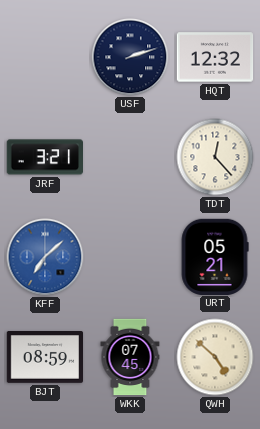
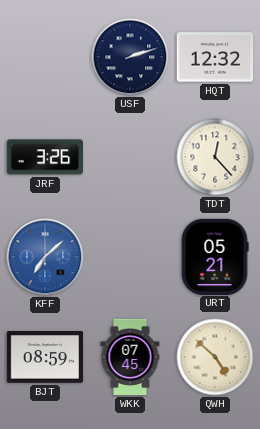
JRF: 3:21 -> 3:26
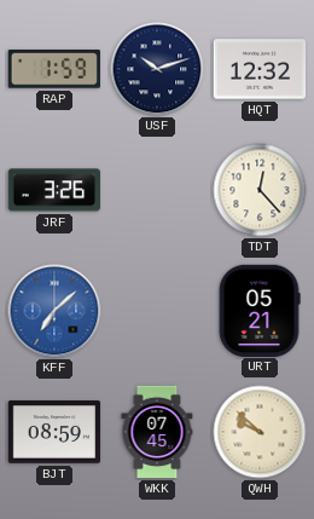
RAP: none -> 1:59
USF: 2:12 -> 10:12
QWH: 4:52 -> 9:52
